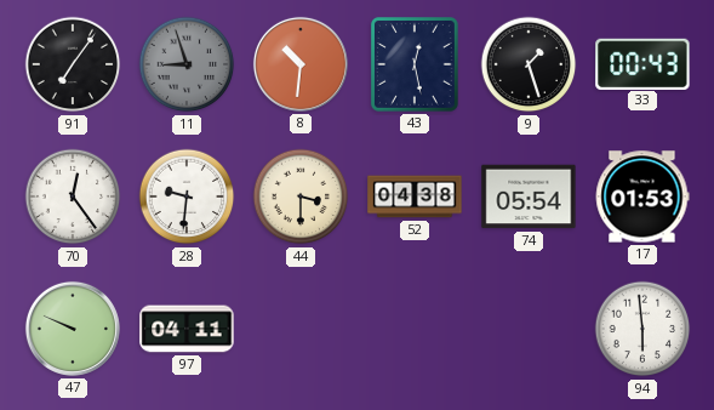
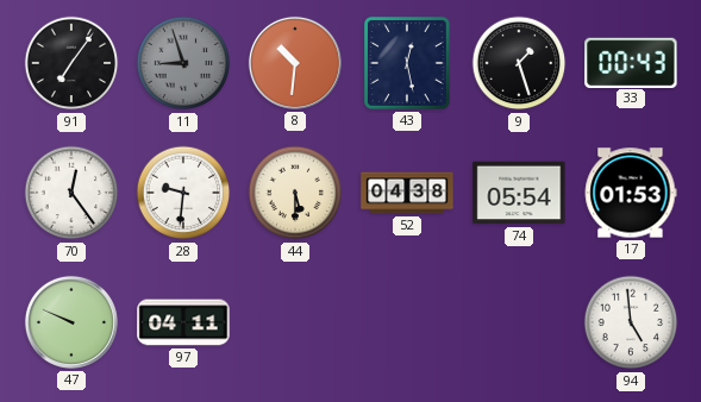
44: 3:30 -> 5:30
94: 5:59 -> 4:59
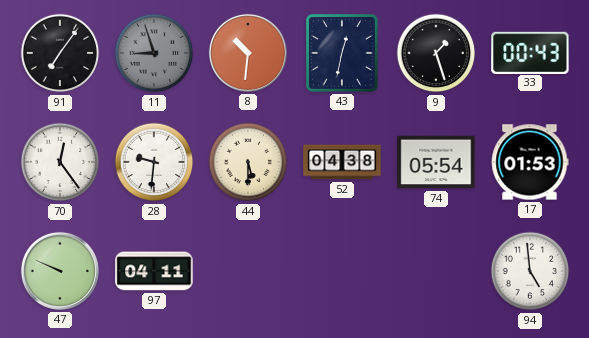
43: 12:28 -> 12:32
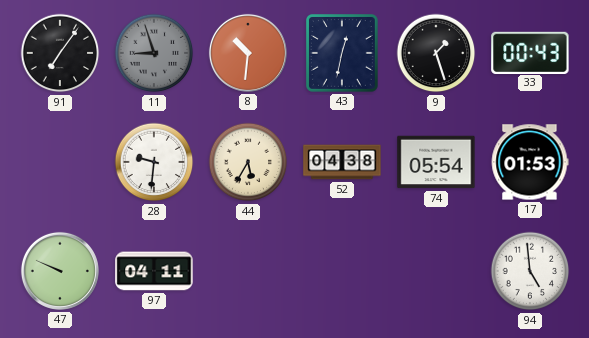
70: 12:24 -> none
44: 5:30 -> 5:35
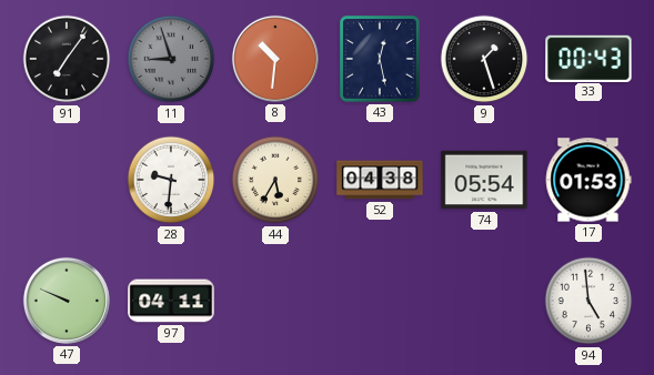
43: 12:32 -> 12:28
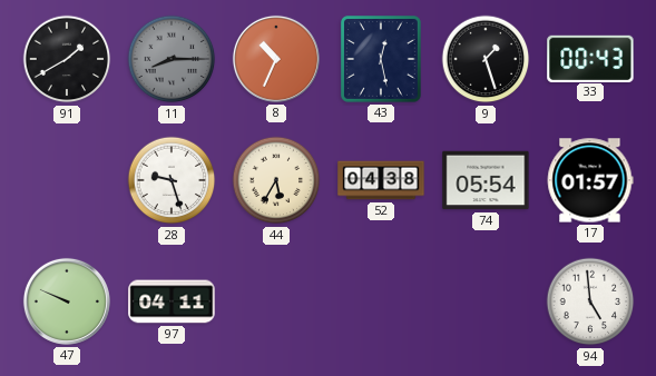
91: 7:06 -> 1:40
11: 8:57 -> 8:15
8: 10:31 -> 10:34
28: 9:31 -> 9:27
17: 01:53 -> 01:57
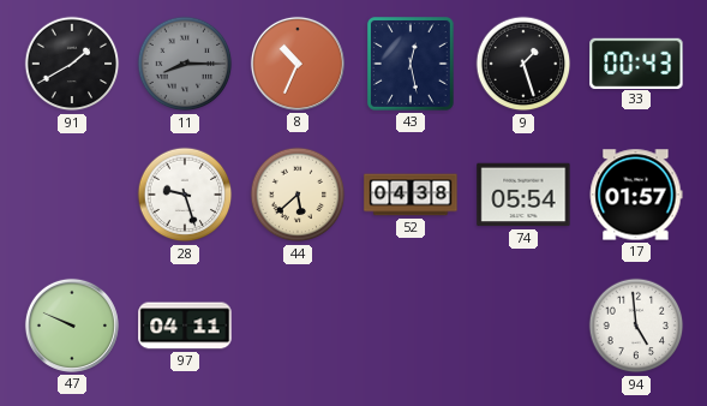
44: 5:35 -> 5:38
